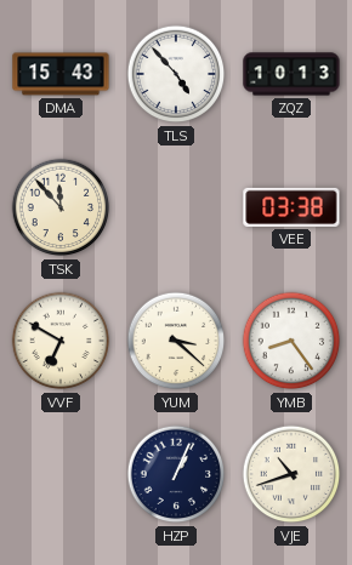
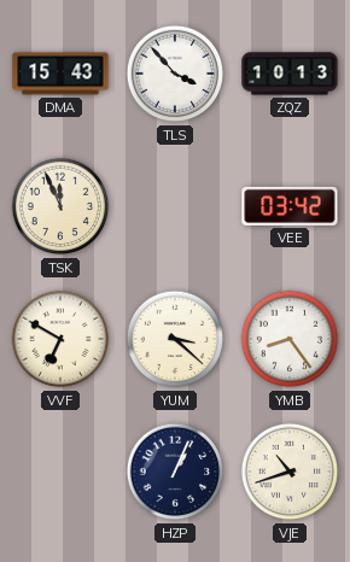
TLS: 4:53 -> 3:53
TSK: 11:53 -> 11:56
VEE: 03:38 -> 03:42
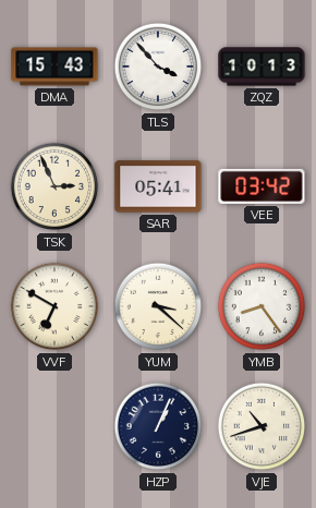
TSK: 11:56 -> 2:56
SAR: none -> 05:41
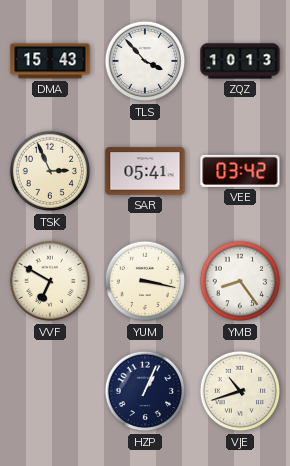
YUM: 3:22 -> 3:17
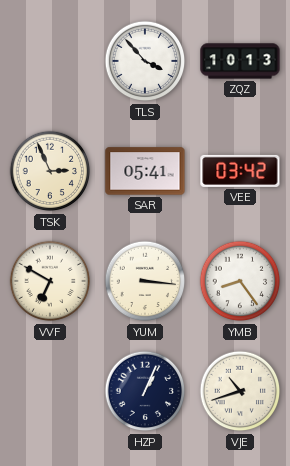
DMA: 15:43 -> none
YUM: 3:17 -> 3:16
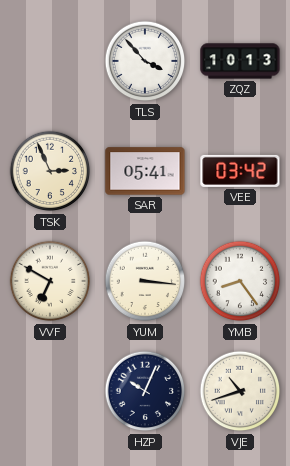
HZP: 1:04 -> 10:04
